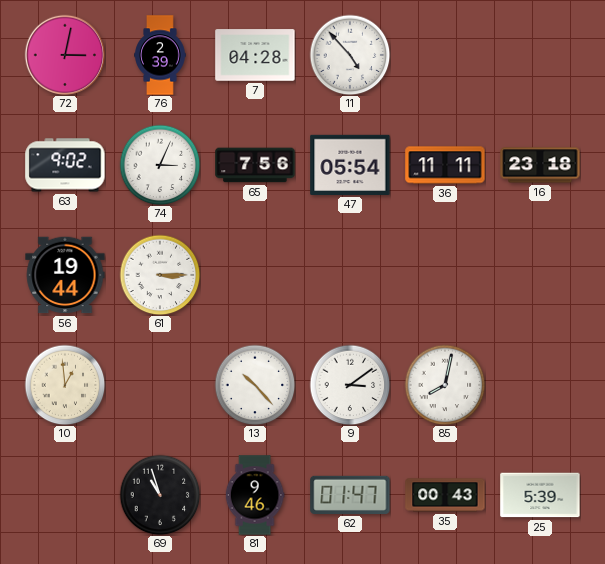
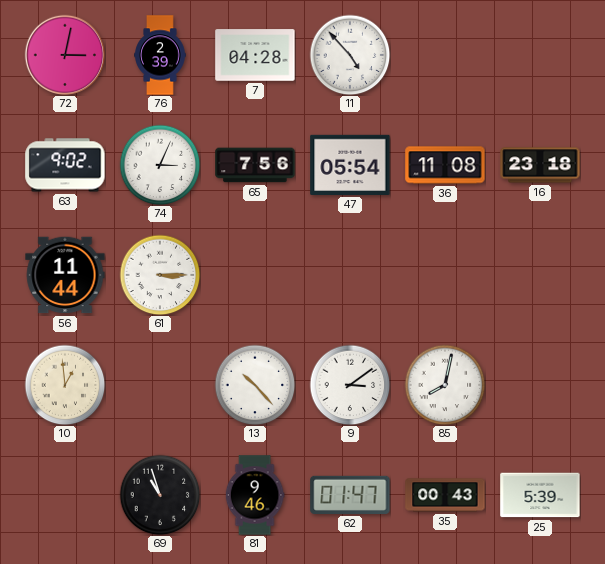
36: 11:11 -> 11:08
56: 19:44 -> 11:44
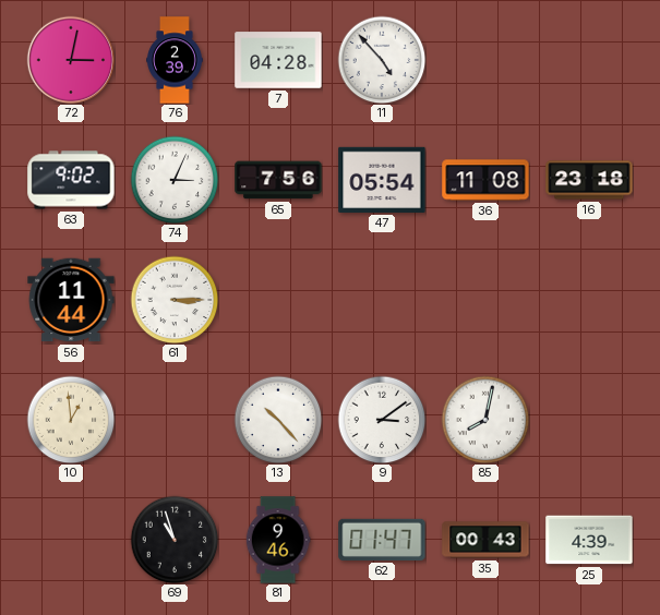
25: 5:39 -> 4:39
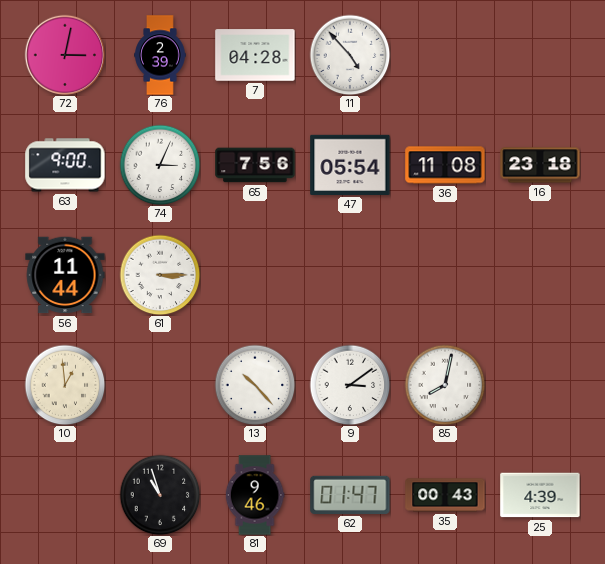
63: 9:02 -> 9:00
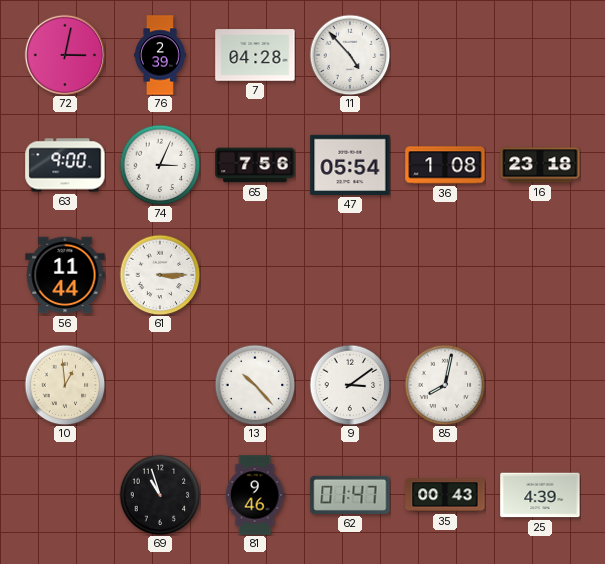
36: 11:08 -> 1:08
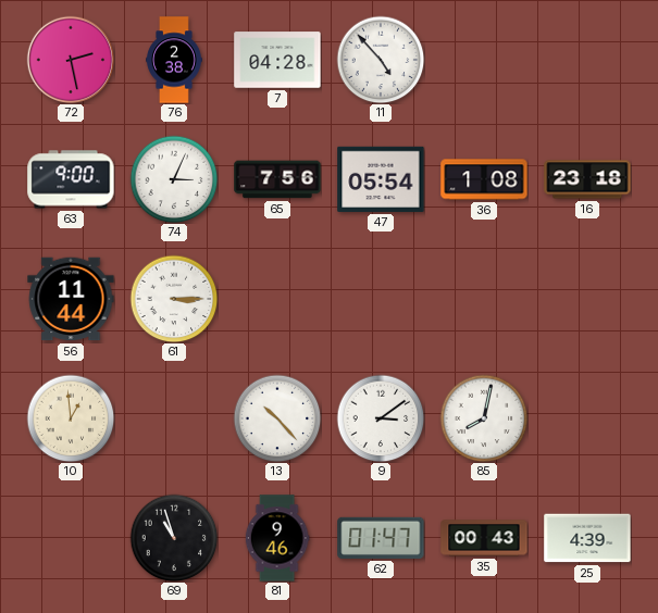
72: 3:02 -> 2:28
76: 2:39 -> 2:38
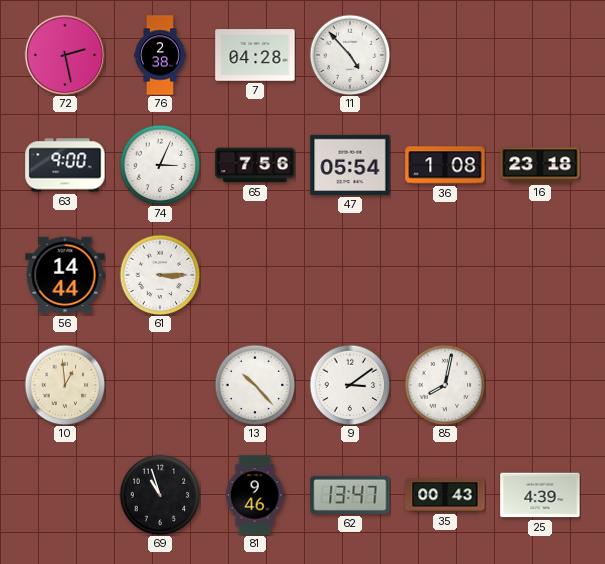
56: 11:44 -> 14:44
62: 01:47 -> 13:47
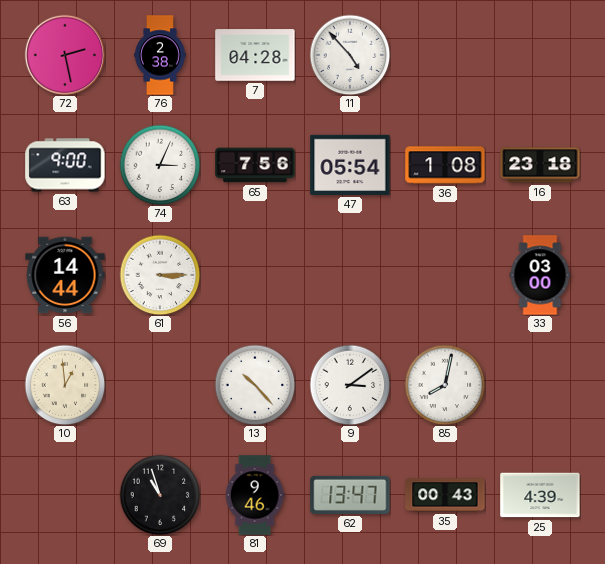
33: none -> 03:00
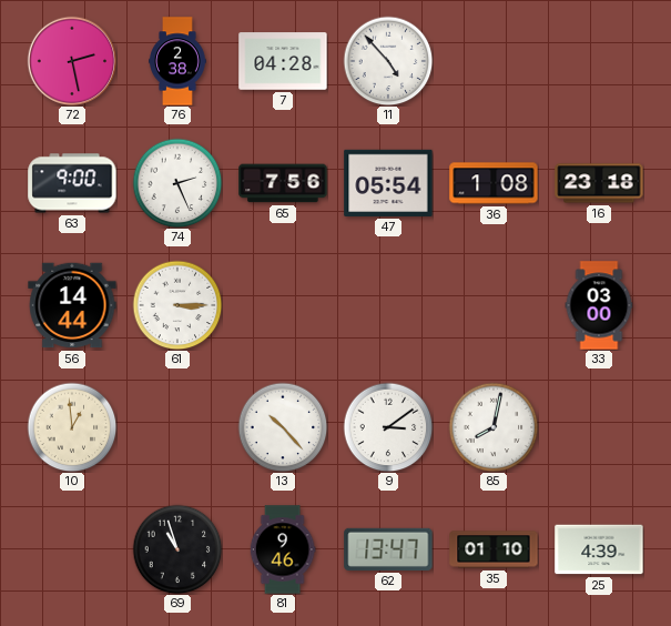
74: 3:04 -> 2:26
35: 00:43 -> 01:10
